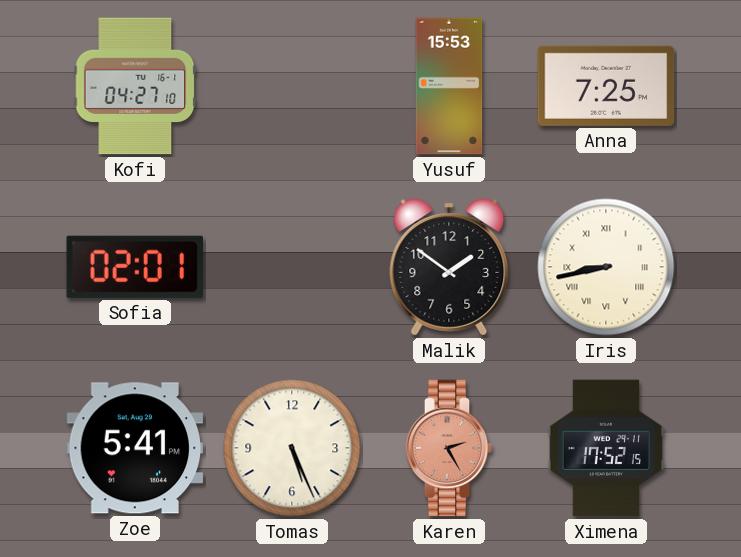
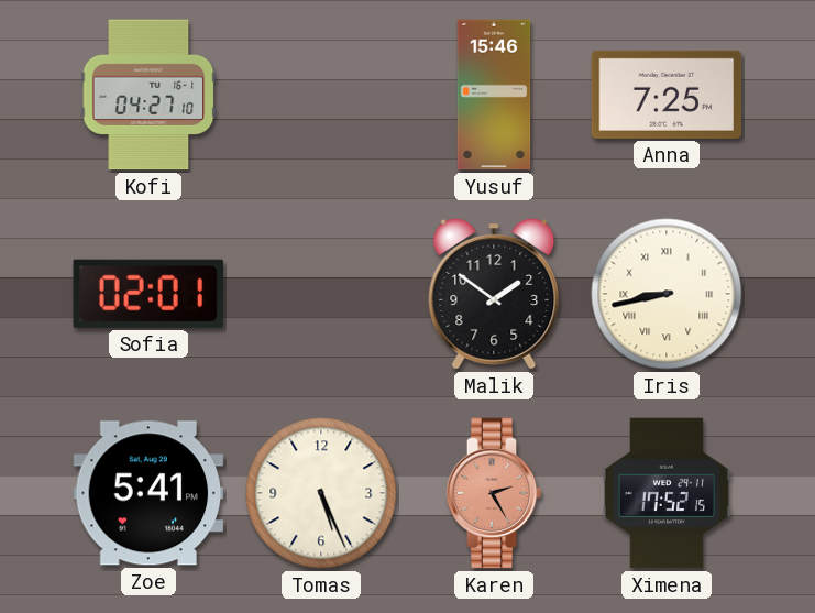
Yusuf: 15:53 -> 15:46
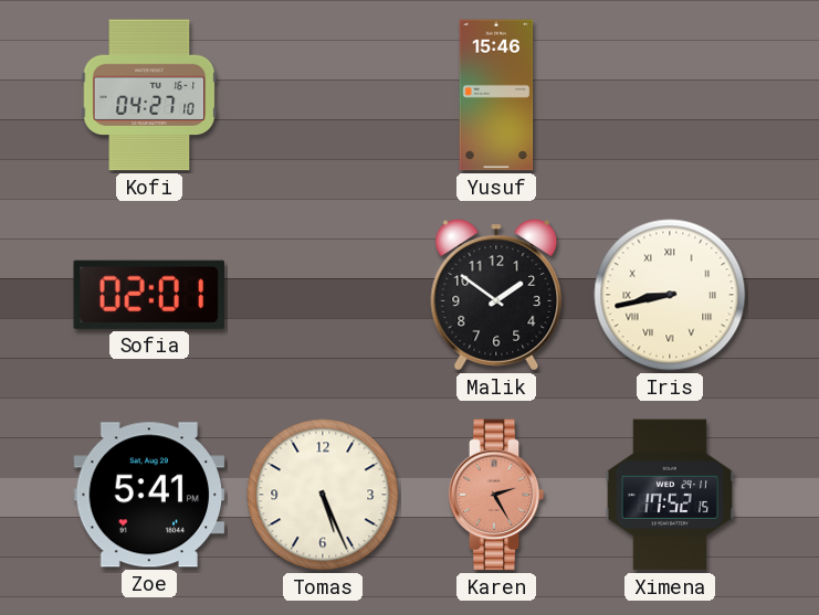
Anna: 7:25 -> none
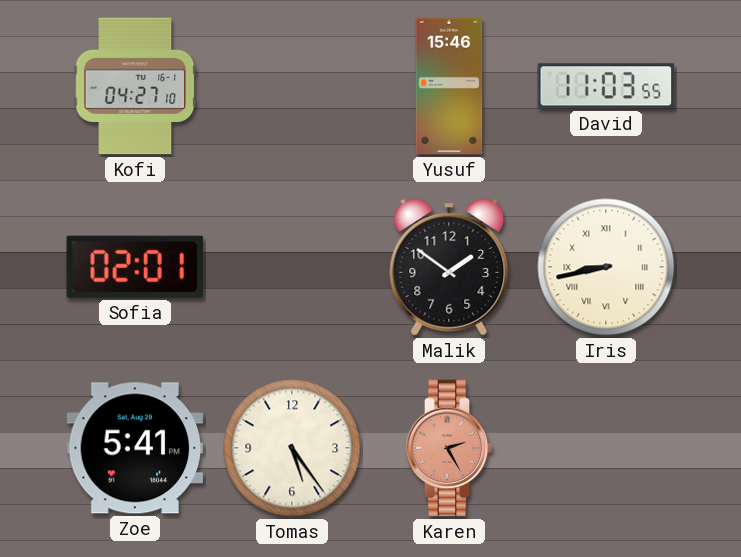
David: none -> 11:03
Tomas: 5:26 -> 5:24
Ximena: 17:52 -> none
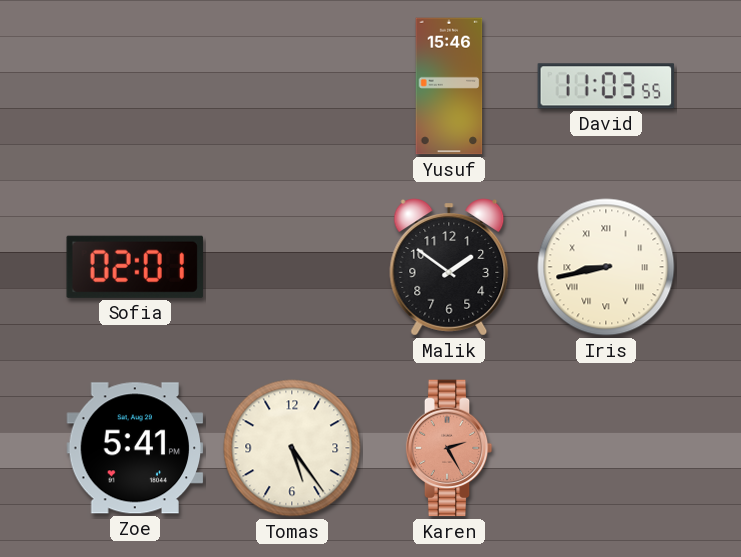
Kofi: 04:27 -> none
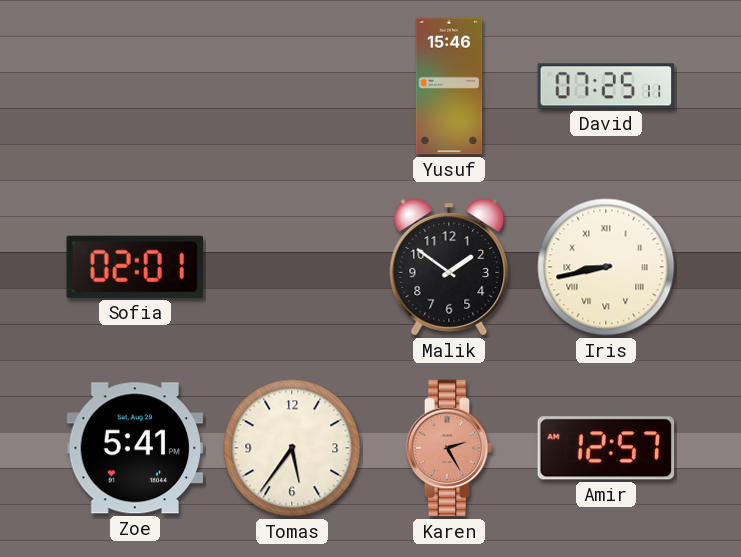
David: 11:03 -> 07:25
Tomas: 5:24 -> 5:36
Amir: none -> 12:57
